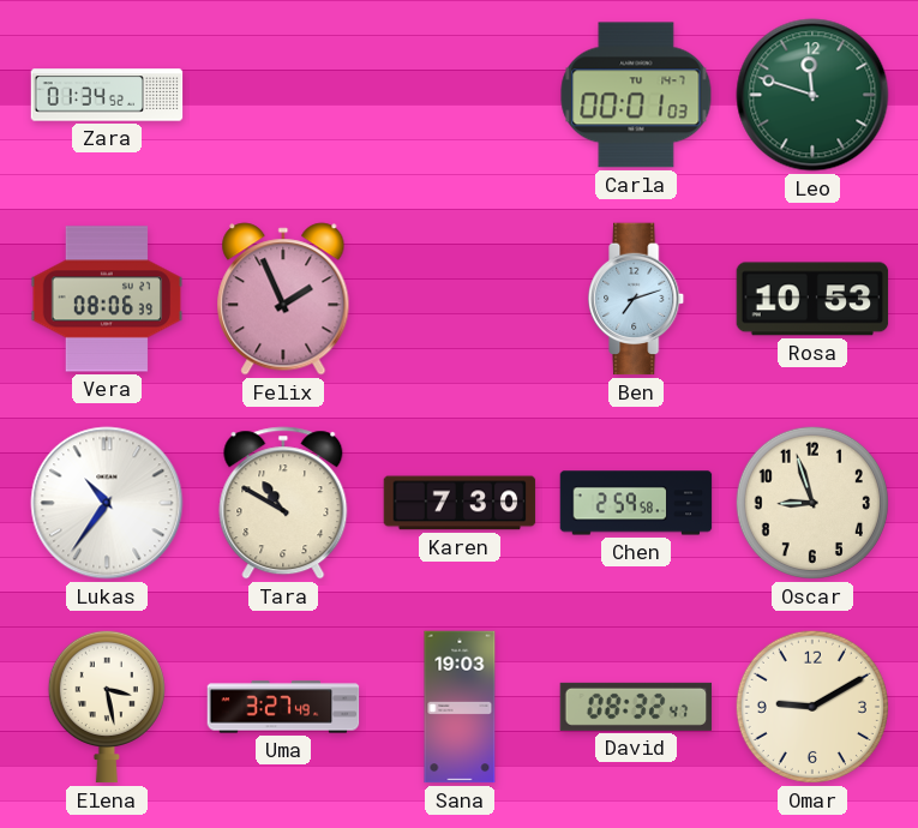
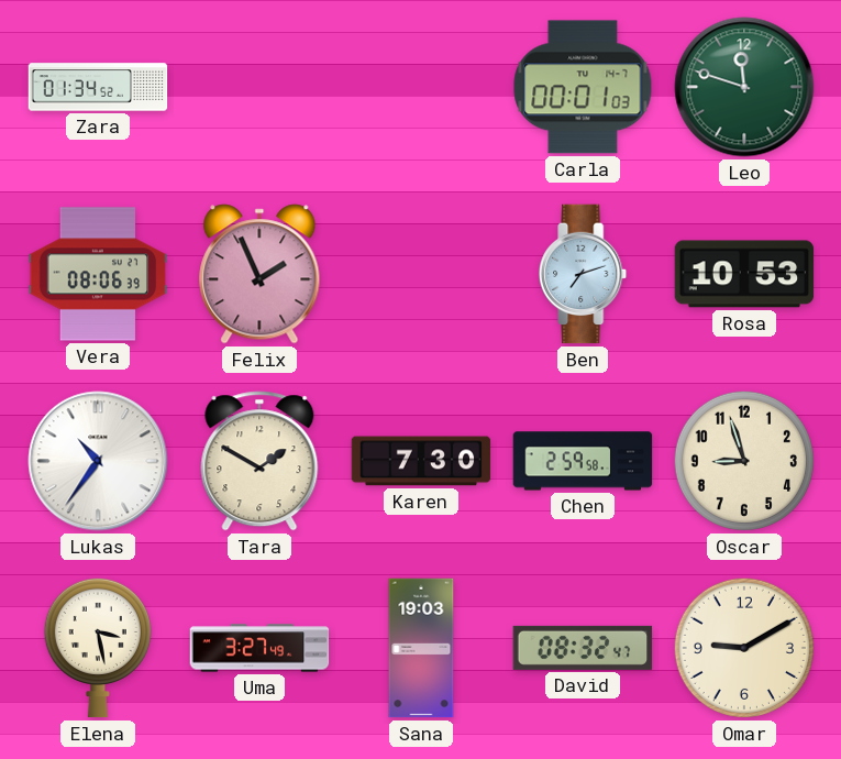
Tara: 10:50 -> 1:50
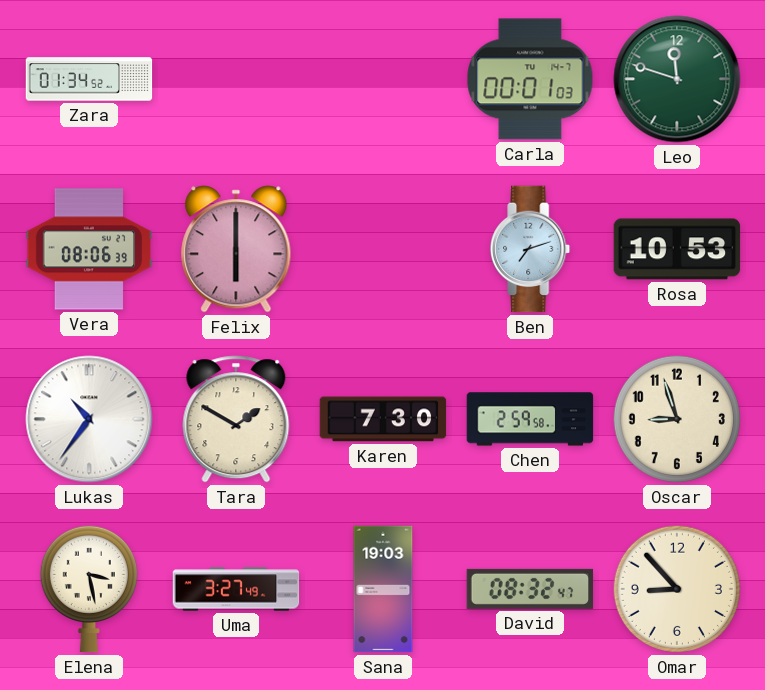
Felix: 1:56 -> 6:00
Omar: 9:10 -> 8:53
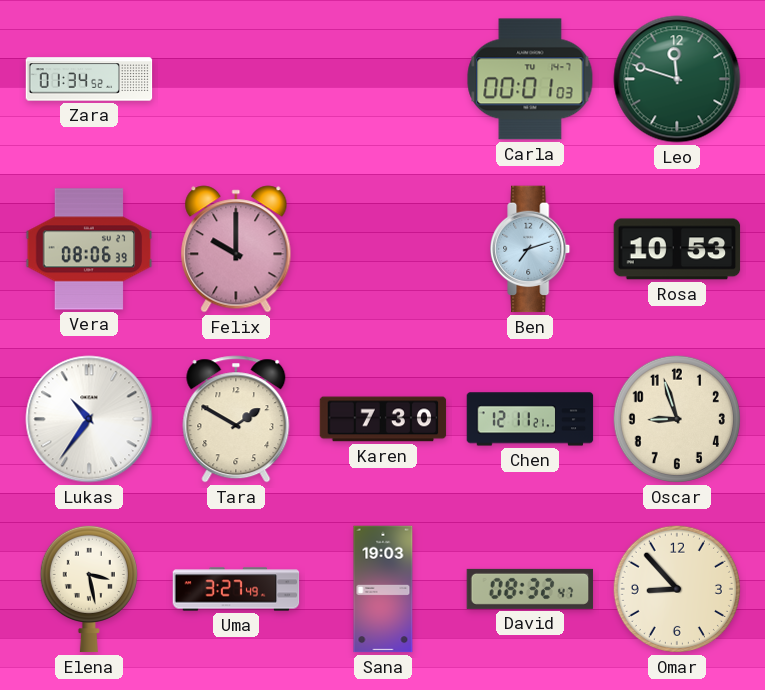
Felix: 6:00 -> 10:00
Chen: 2:59 -> 12:11
